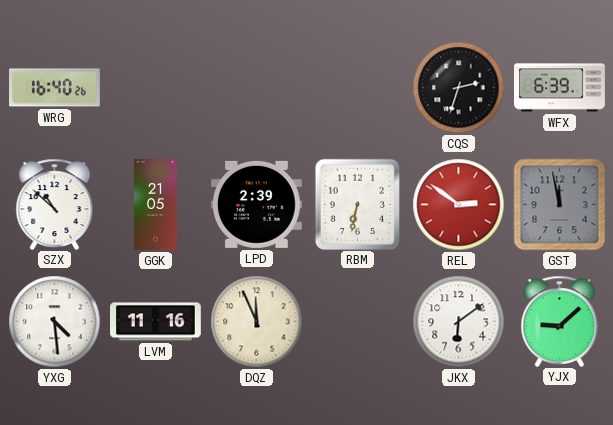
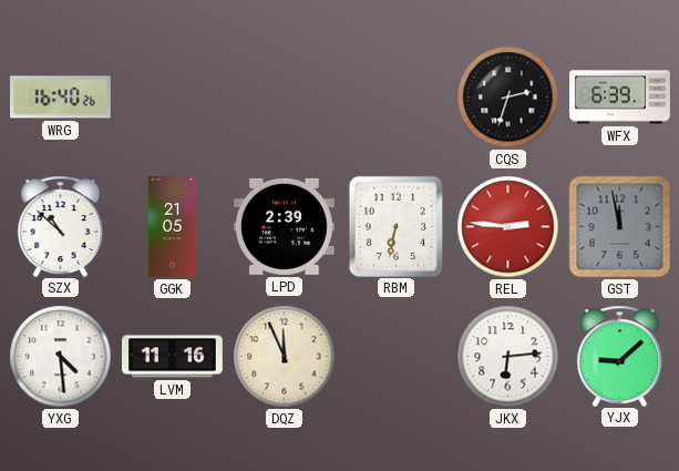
REL: 2:51 -> 2:46
JKX: 6:09 -> 6:14
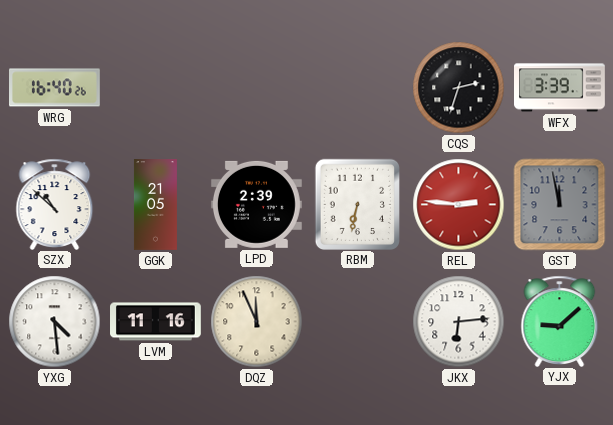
WFX: 6:39 -> 3:39
